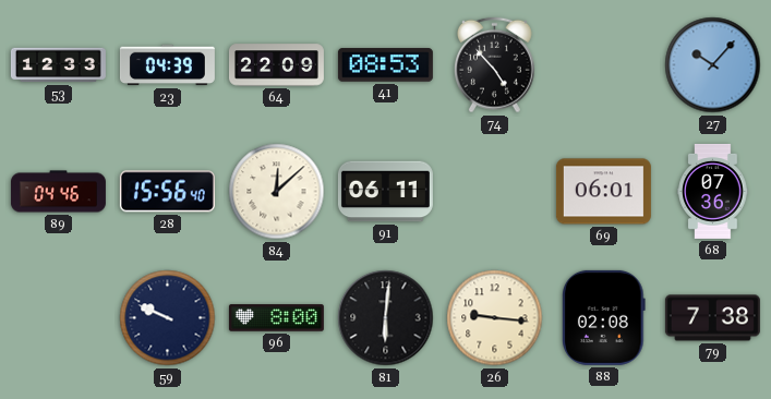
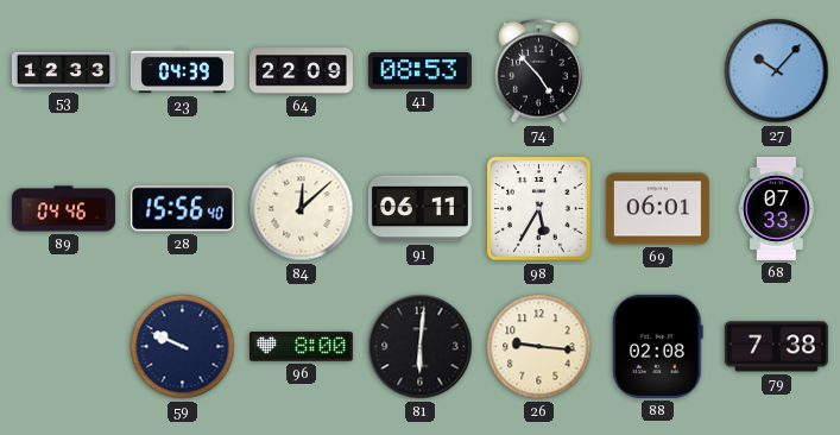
98: none -> 5:35
68: 07:36 -> 07:33
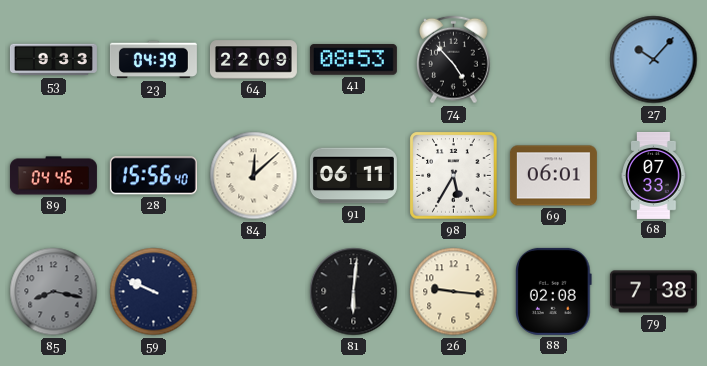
53: 12:33 -> 9:33
85: none -> 8:17
96: 8:00 -> none
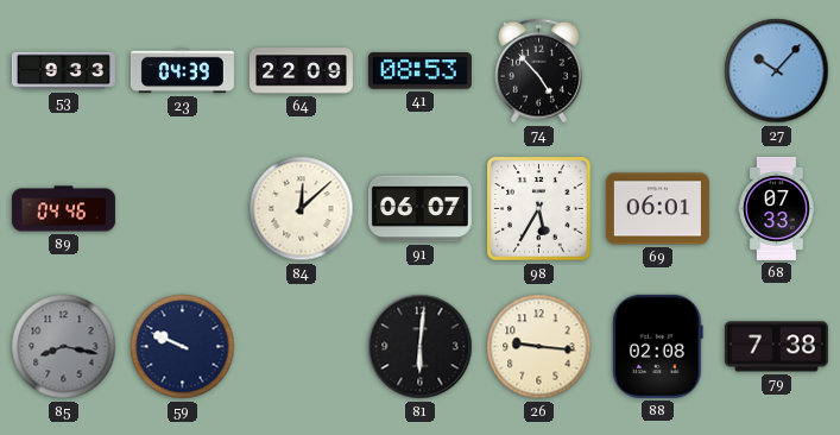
28: 15:56 -> none
91: 06:11 -> 06:07
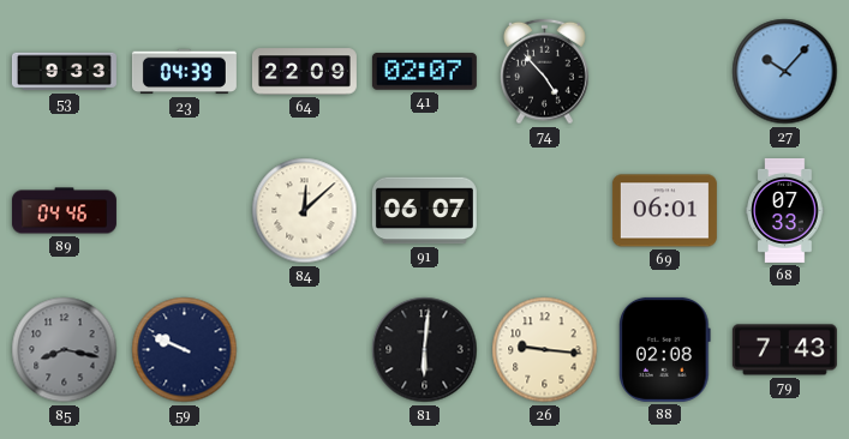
41: 08:53 -> 02:07
98: 5:35 -> none
79: 7:38 -> 7:43
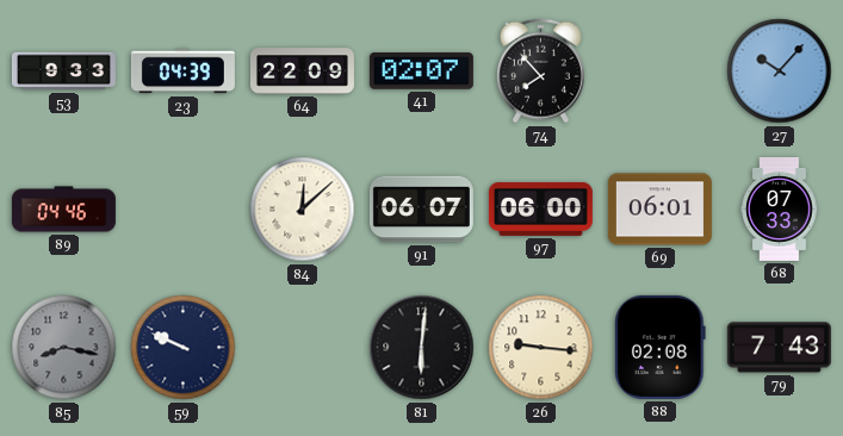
74: 4:53 -> 7:53
97: none -> 06:00
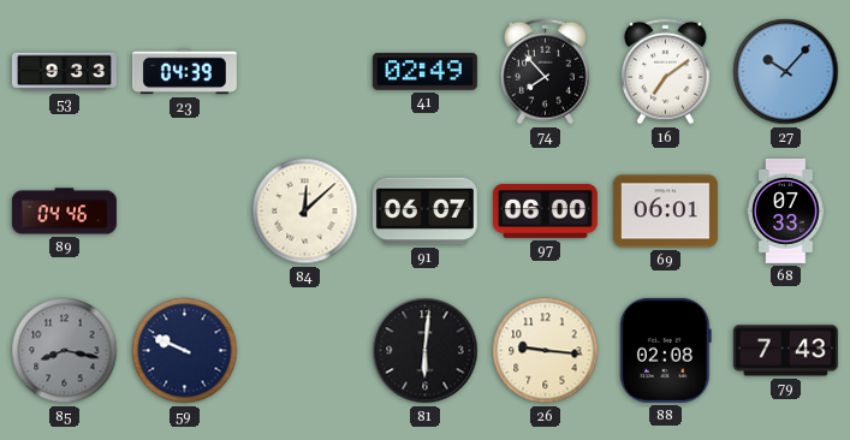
64: 22:09 -> none
41: 02:07 -> 02:49
16: none -> 7:09
